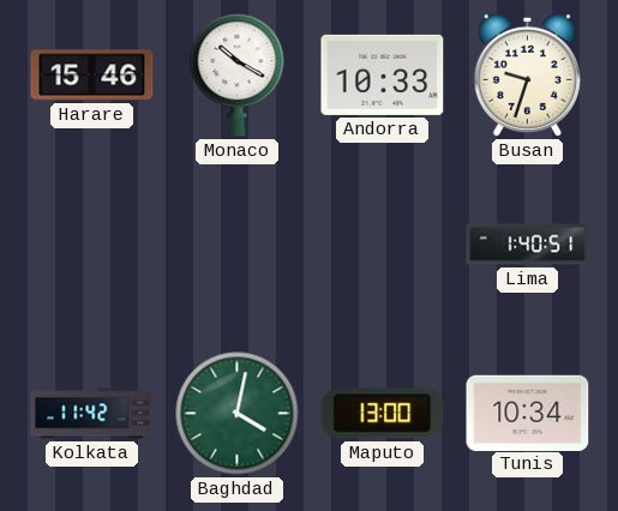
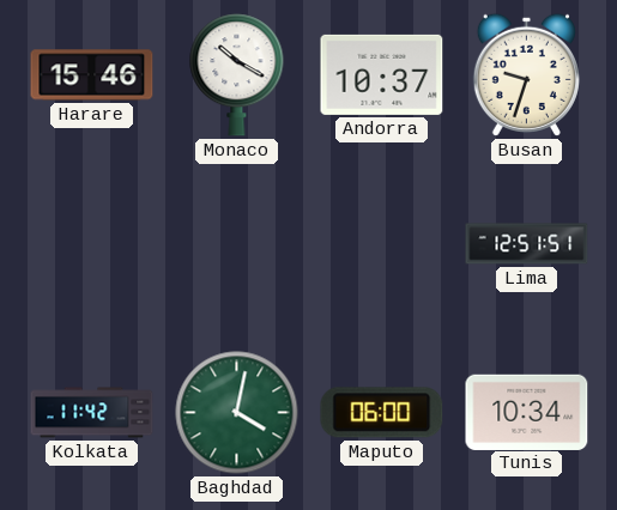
Andorra: 10:33 -> 10:37
Lima: 1:40 -> 12:51
Maputo: 13:00 -> 06:00
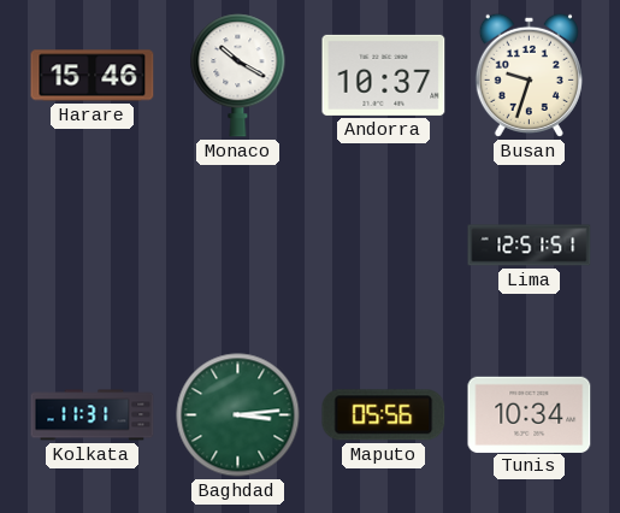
Kolkata: 11:42 -> 11:31
Baghdad: 4:02 -> 3:14
Maputo: 06:00 -> 05:56
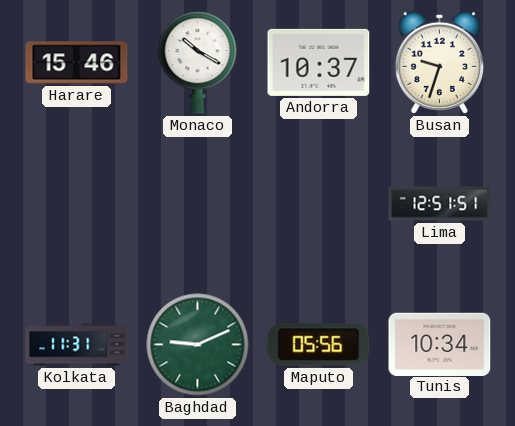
Baghdad: 3:14 -> 9:11
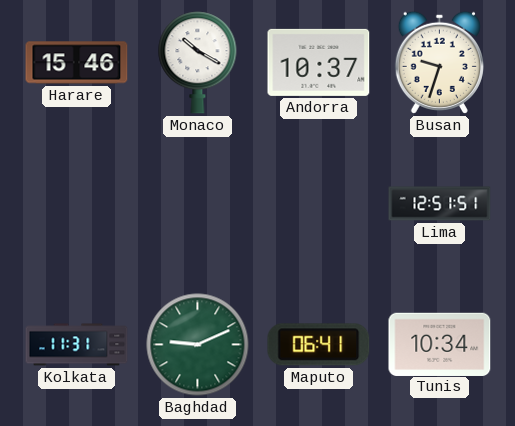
Maputo: 05:56 -> 06:41
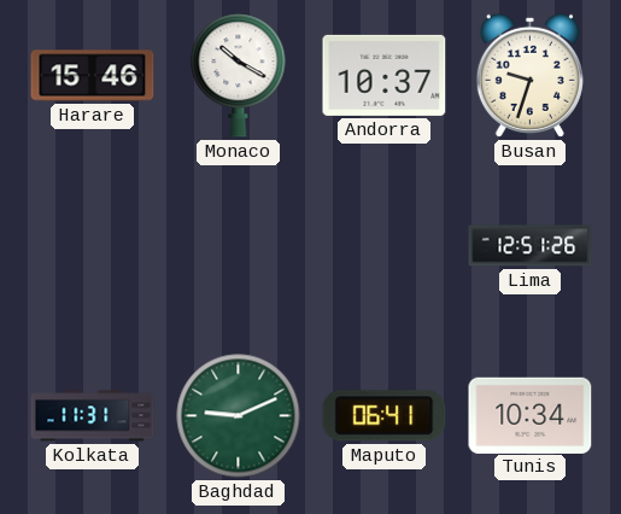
Lima: 12:51:51 -> 12:51:26
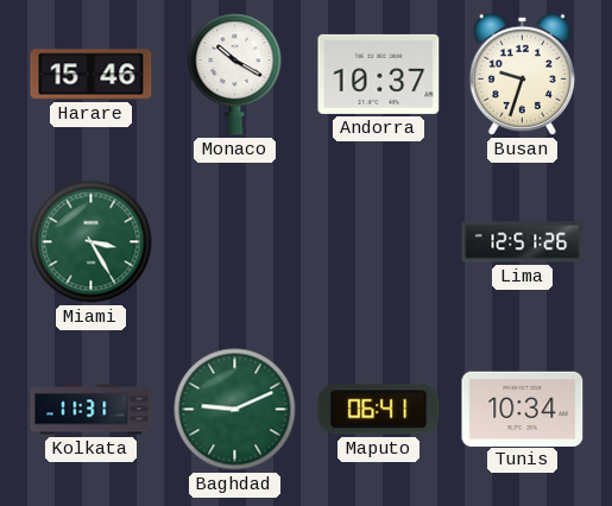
Miami: none -> 3:25
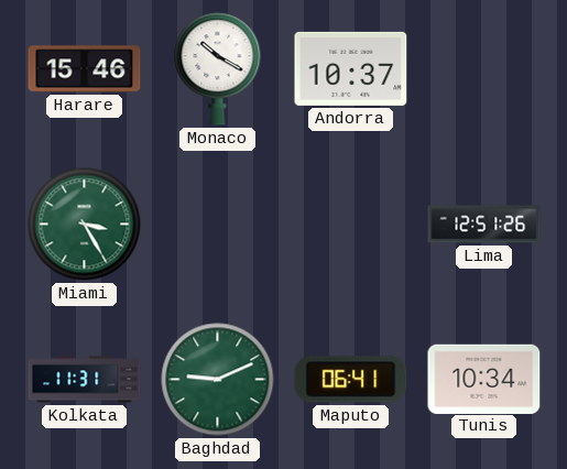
Busan: 9:33 -> none
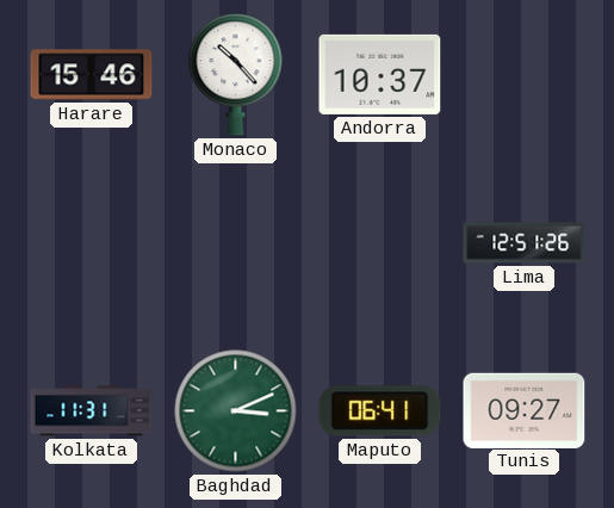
Monaco: 10:20 -> 10:23
Miami: 3:25 -> none
Baghdad: 9:11 -> 3:11
Tunis: 10:34 -> 09:27
